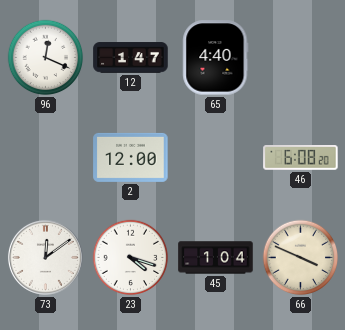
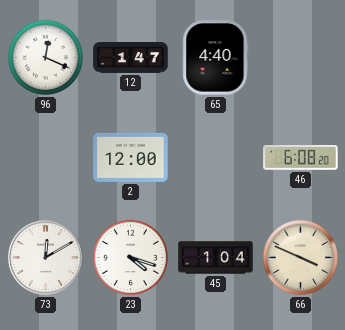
73: 12:09 -> 12:10
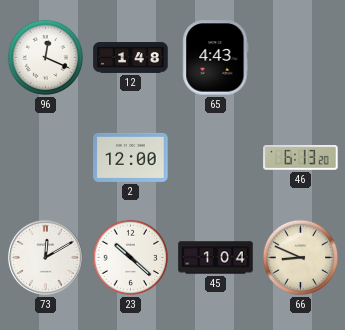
12: 1:47 -> 1:48
65: 4:40 -> 4:43
46: 6:08 -> 6:13
23: 4:18 -> 10:22
66: 3:49 -> 8:49
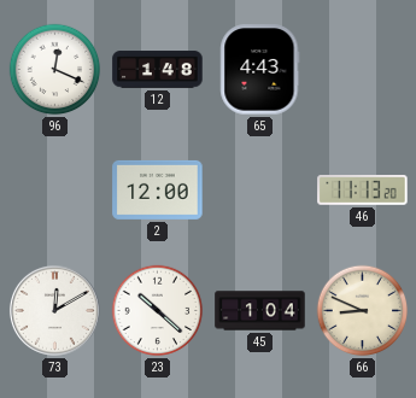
46: 6:13 -> 11:13
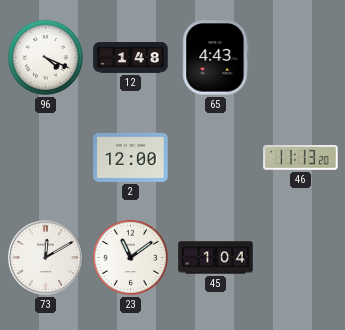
96: 12:19 -> 4:19
23: 10:22 -> 11:09
66: 8:49 -> none
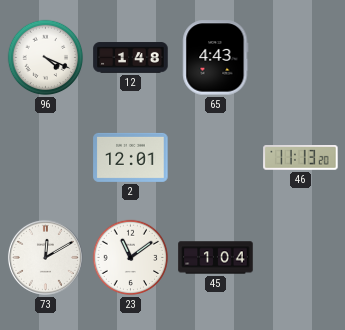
2: 12:00 -> 12:01
